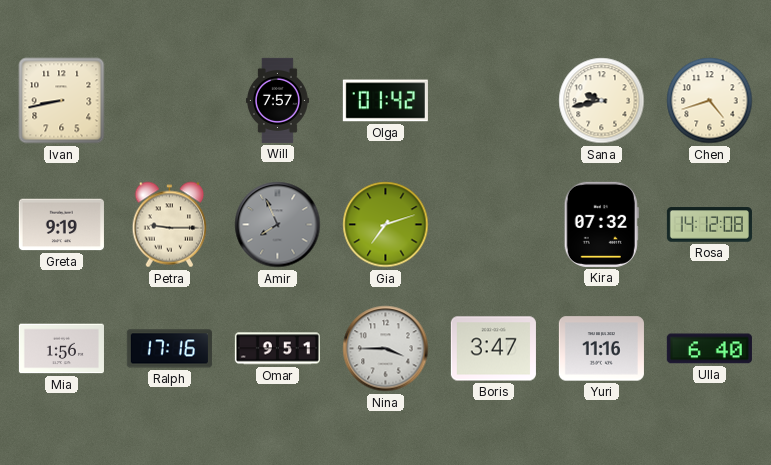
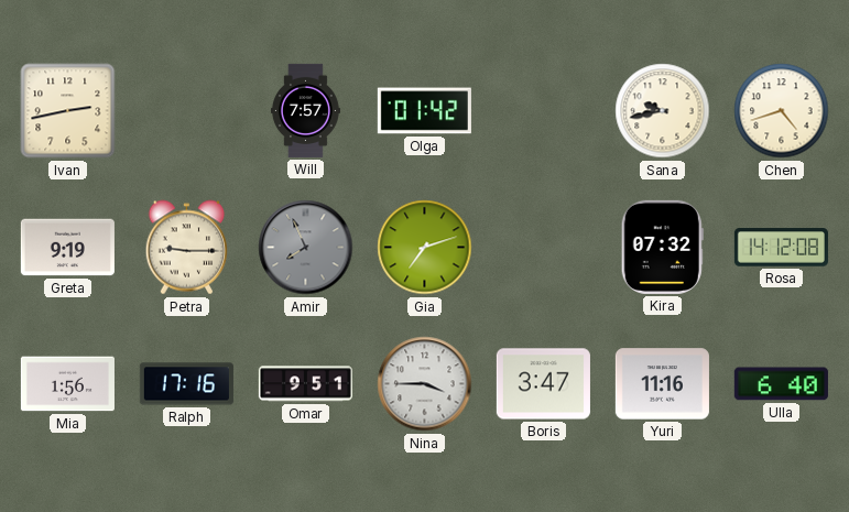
Ivan: 8:43 -> 2:43
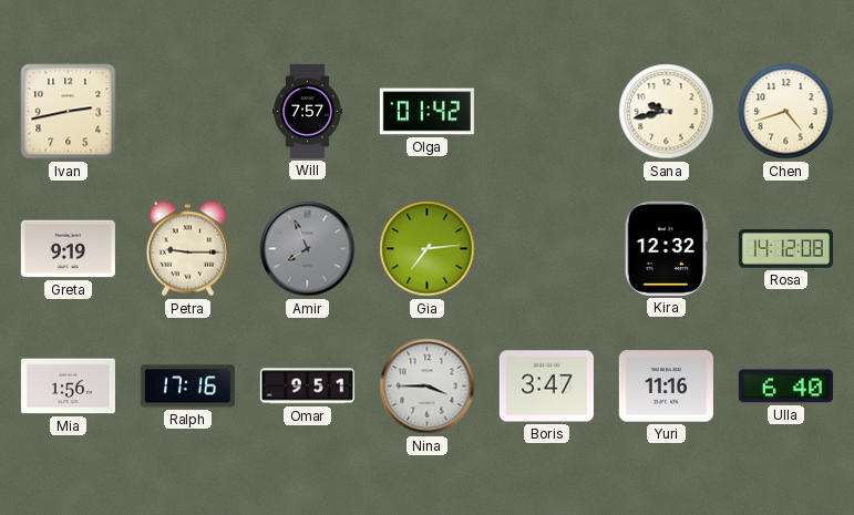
Gia: 7:12 -> 7:14
Kira: 07:32 -> 12:32
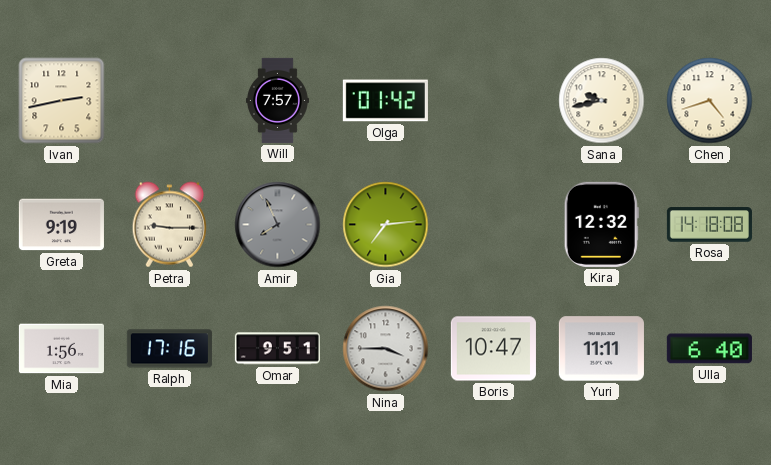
Rosa: 14:12 -> 14:18
Boris: 3:47 -> 10:47
Yuri: 11:16 -> 11:11
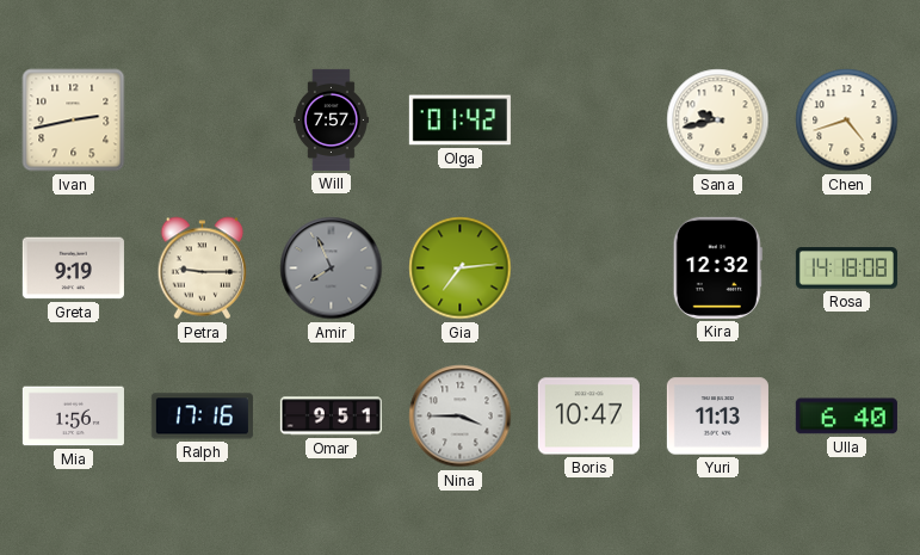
Yuri: 11:11 -> 11:13
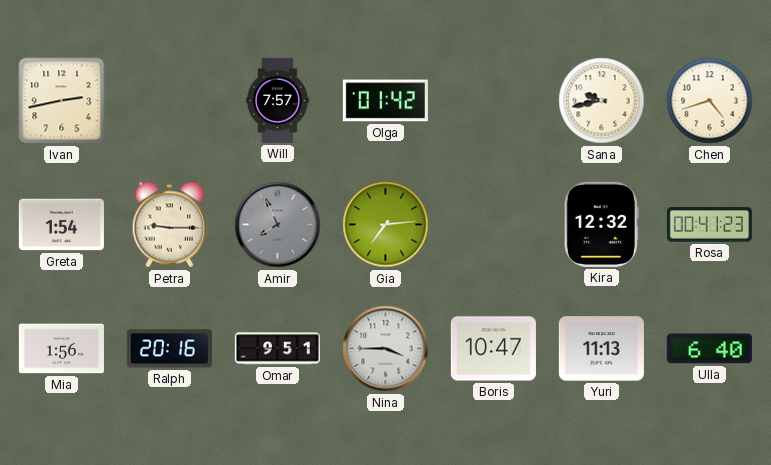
Greta: 9:19 -> 1:54
Rosa: 14:18 -> 00:41
Ralph: 17:16 -> 20:16
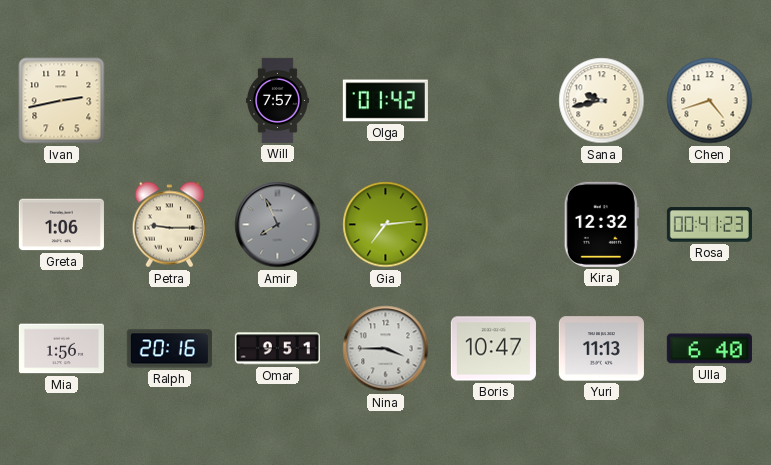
Greta: 1:54 -> 1:06
